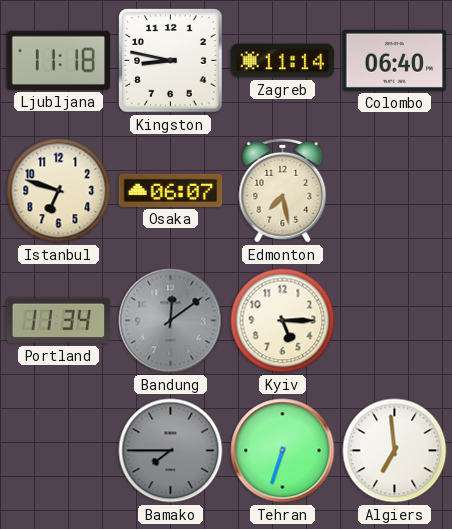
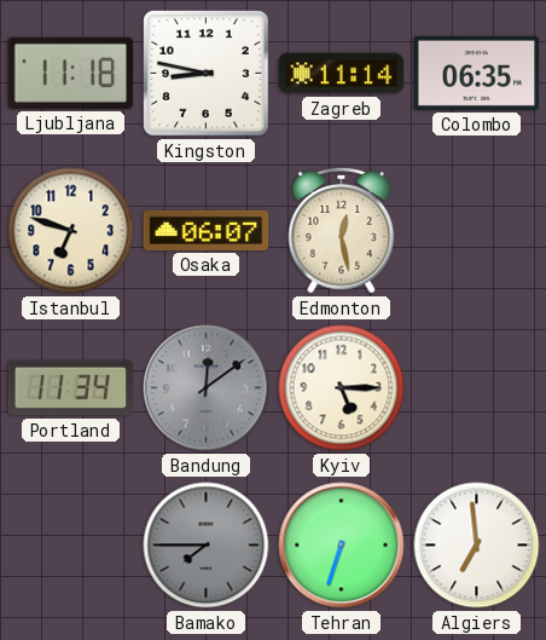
Colombo: 06:40 -> 06:35
Edmonton: 7:28 -> 12:28
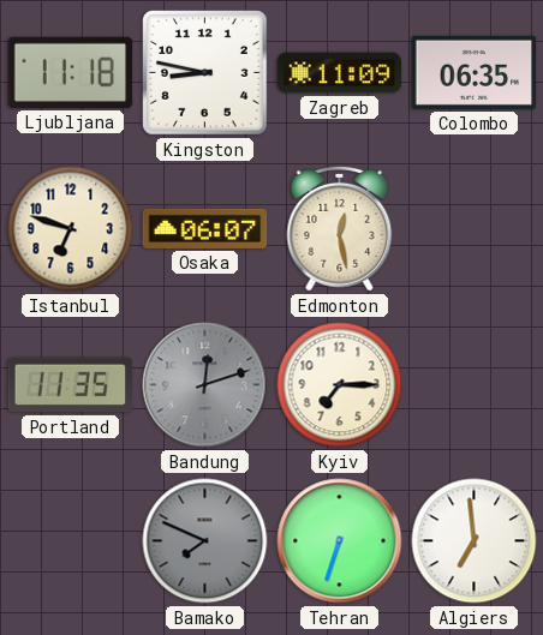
Zagreb: 11:14 -> 11:09
Portland: 11:34 -> 11:35
Bandung: 12:09 -> 12:12
Kyiv: 5:15 -> 7:15
Bamako: 7:45 -> 7:49
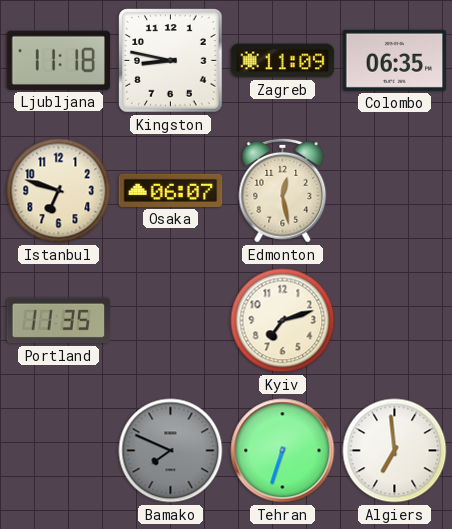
Bandung: 12:12 -> none
Kyiv: 7:15 -> 7:12
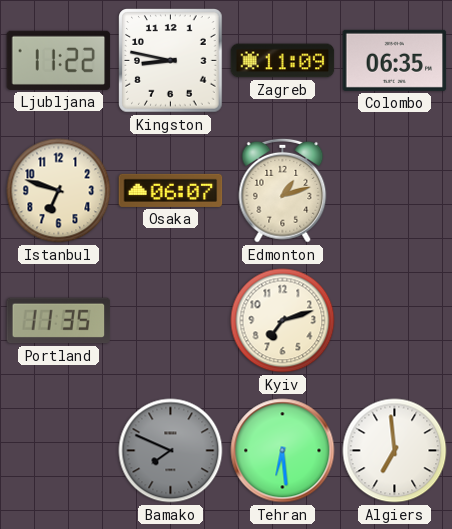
Ljubljana: 11:18 -> 11:22
Edmonton: 12:28 -> 1:12
Tehran: 6:33 -> 6:29
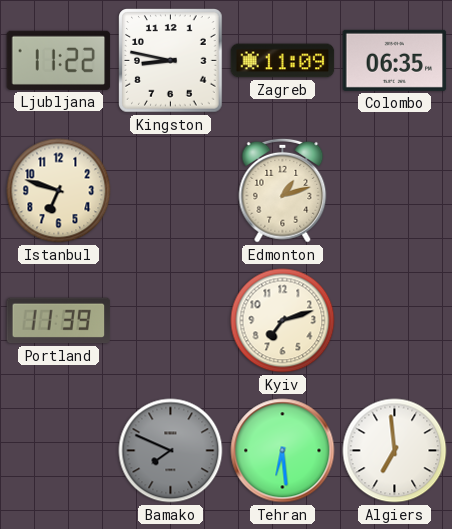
Osaka: 06:07 -> none
Portland: 11:35 -> 11:39
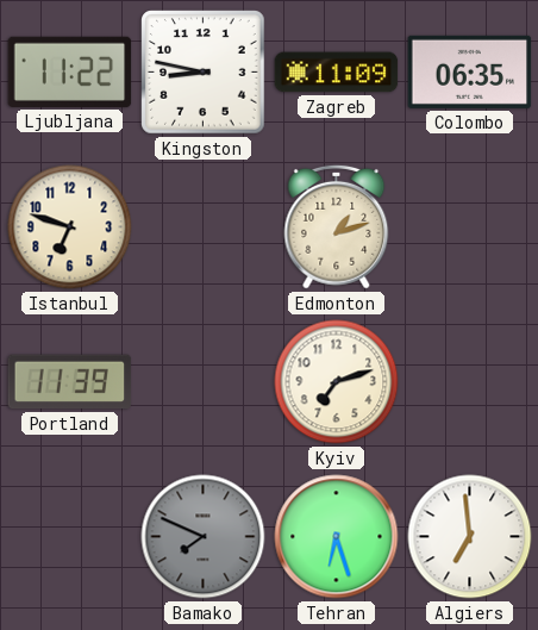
Tehran: 6:29 -> 6:27
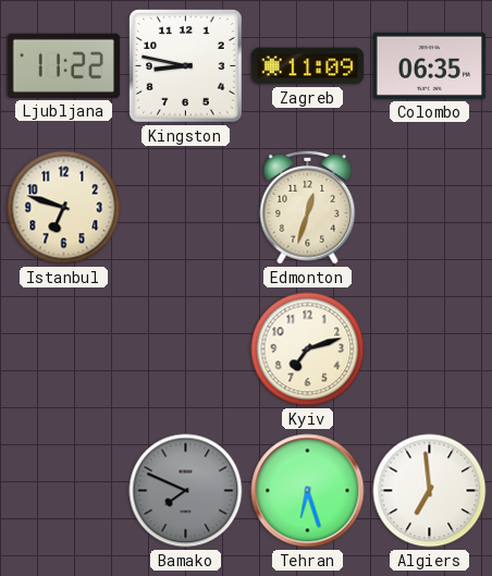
Edmonton: 1:12 -> 12:33
Portland: 11:39 -> none
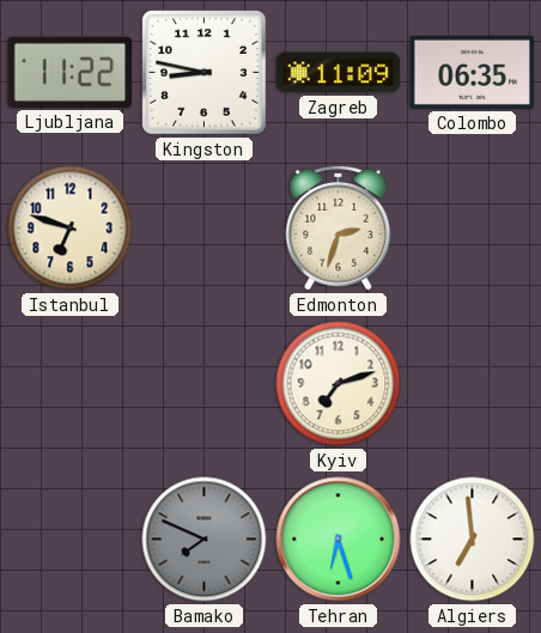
Edmonton: 12:33 -> 2:33
